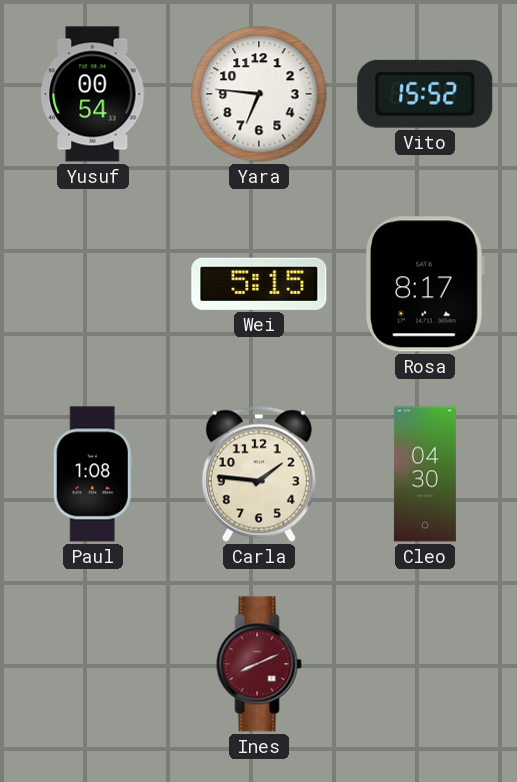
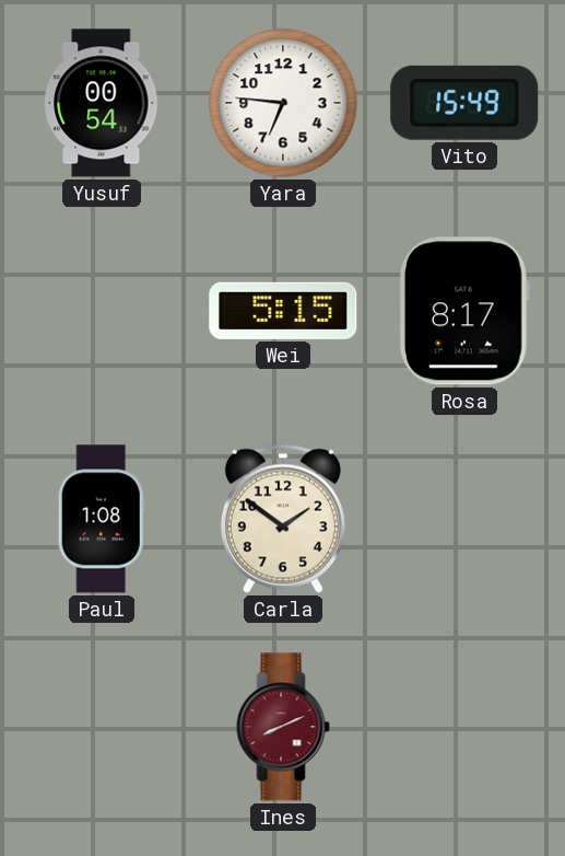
Vito: 15:52 -> 15:49
Carla: 1:46 -> 1:51
Cleo: 04:30 -> none
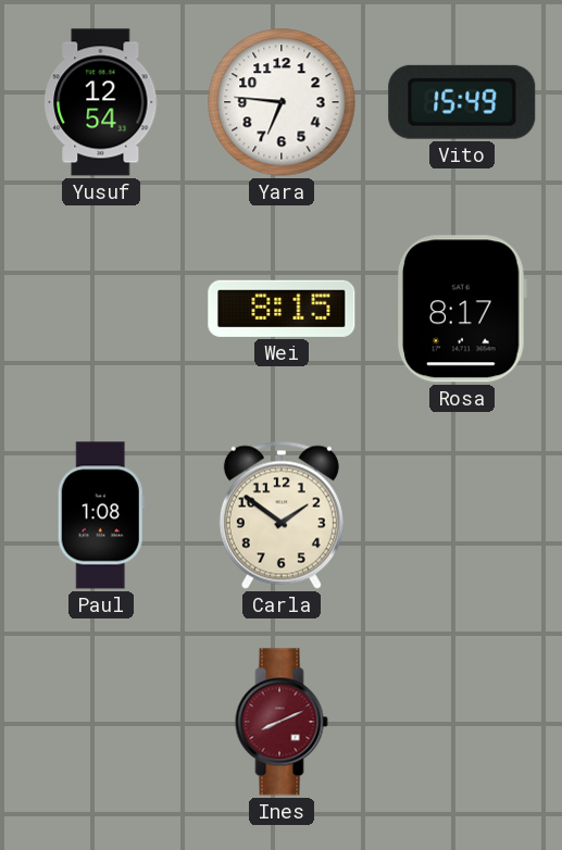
Yusuf: 00:54 -> 12:54
Wei: 5:15 -> 8:15
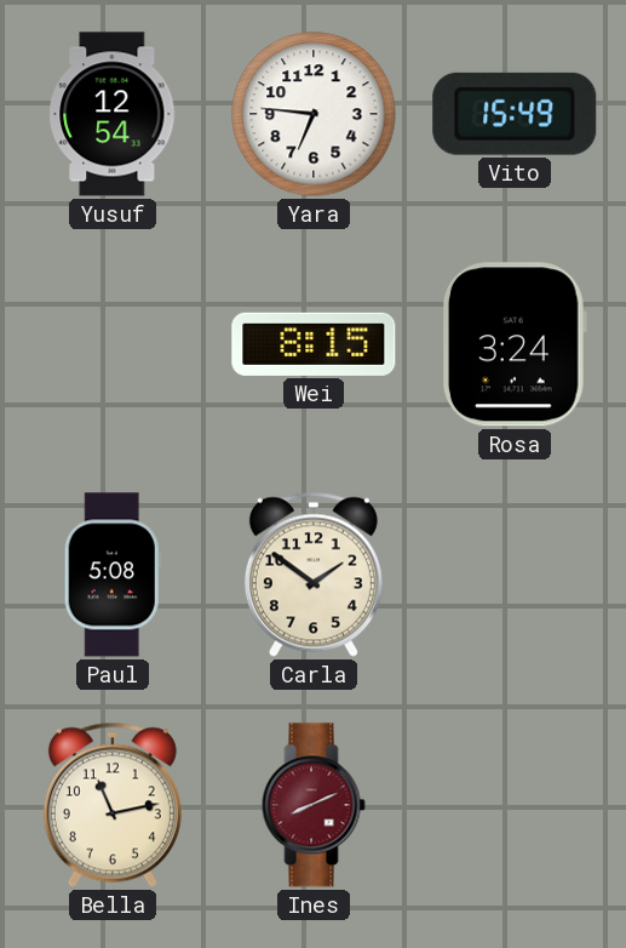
Rosa: 8:17 -> 3:24
Paul: 1:08 -> 5:08
Bella: none -> 11:13
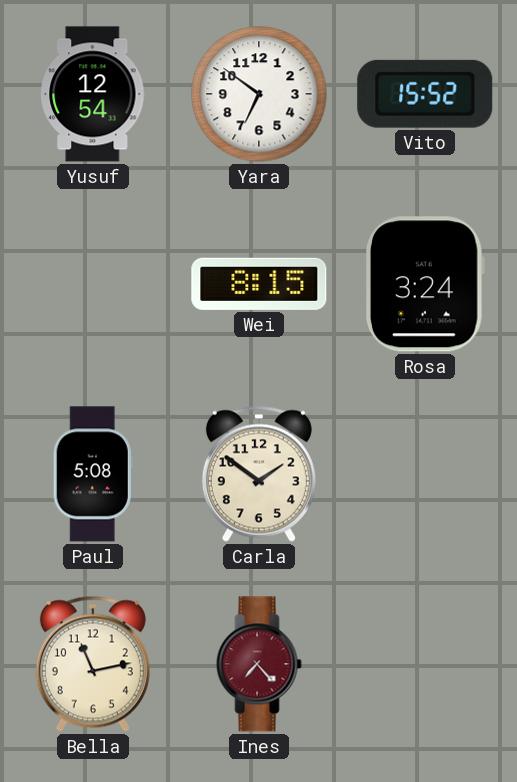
Yara: 6:46 -> 6:51
Vito: 15:49 -> 15:52
Ines: 8:11 -> 7:23
